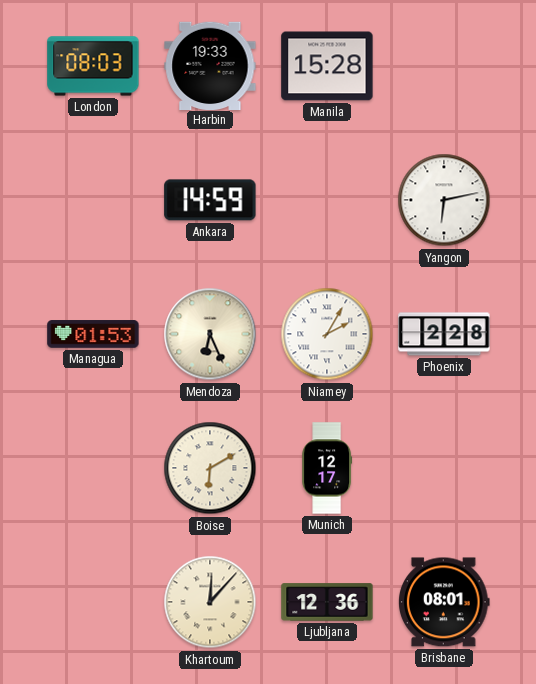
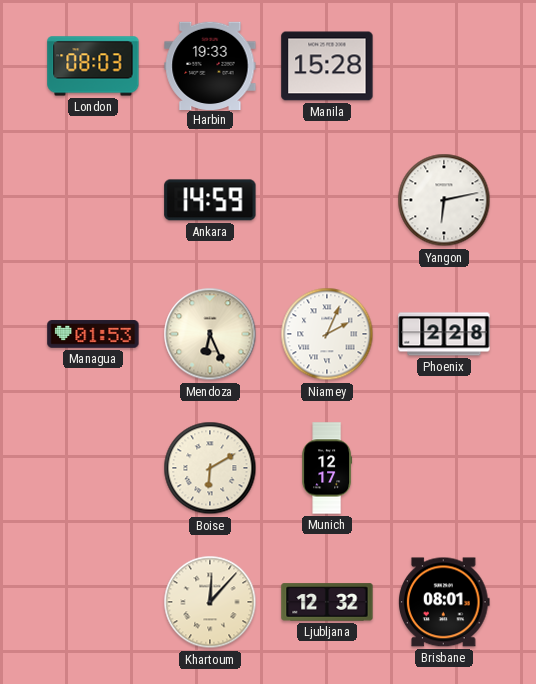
Niamey: 2:05 -> 2:04
Ljubljana: 12:36 -> 12:32
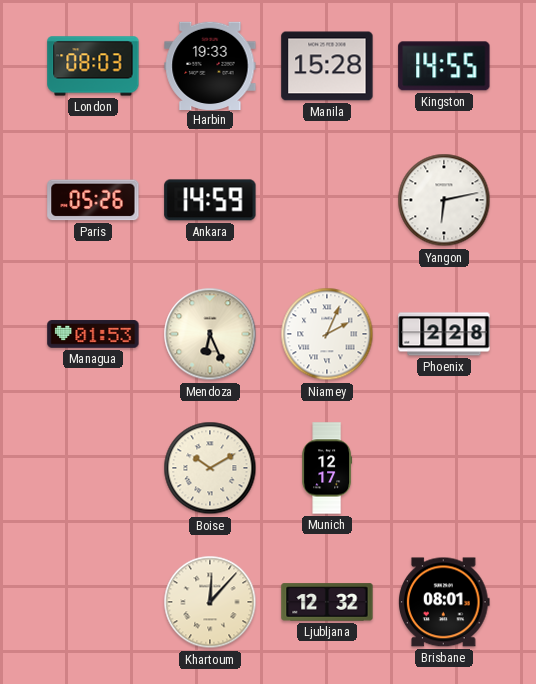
Kingston: none -> 14:55
Paris: none -> 05:26
Boise: 6:10 -> 10:10
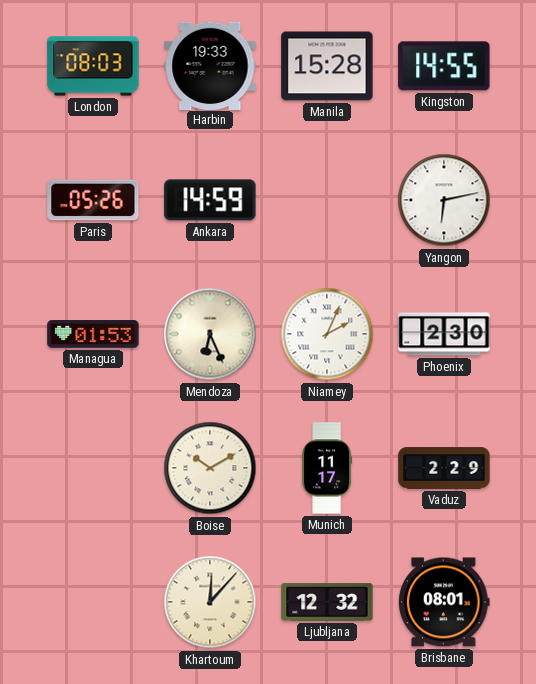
Phoenix: 2:28 -> 2:30
Munich: 12:17 -> 11:17
Vaduz: none -> 2:29
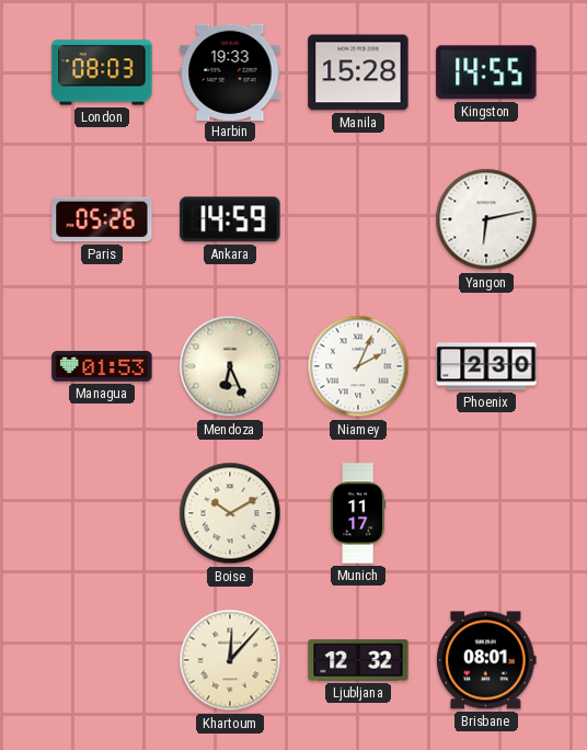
Vaduz: 2:29 -> none
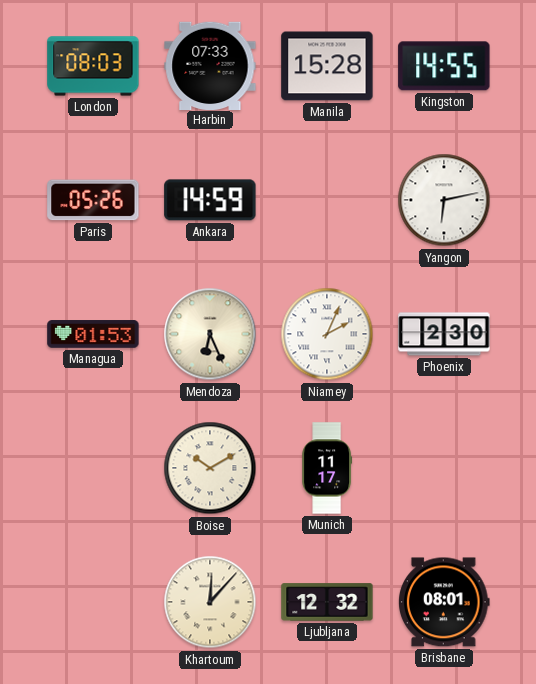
Harbin: 19:33 -> 07:33
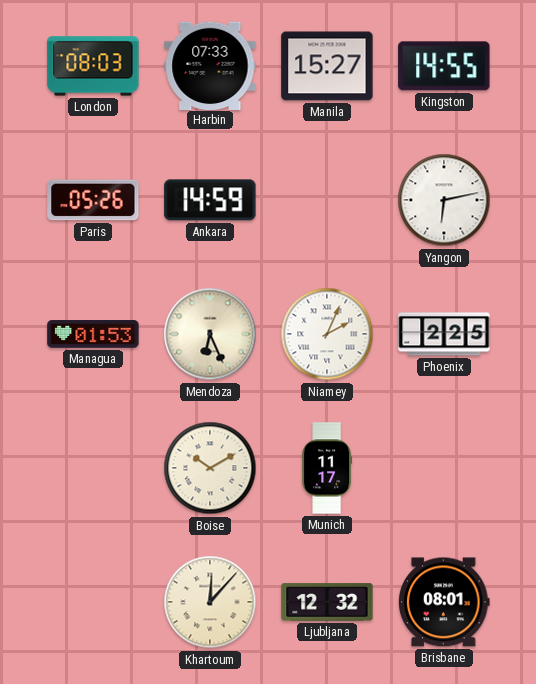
Manila: 15:28 -> 15:27
Phoenix: 2:30 -> 2:25
